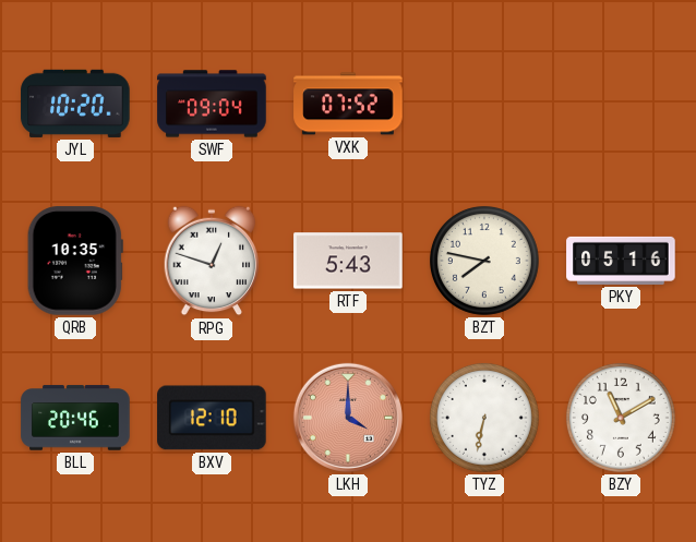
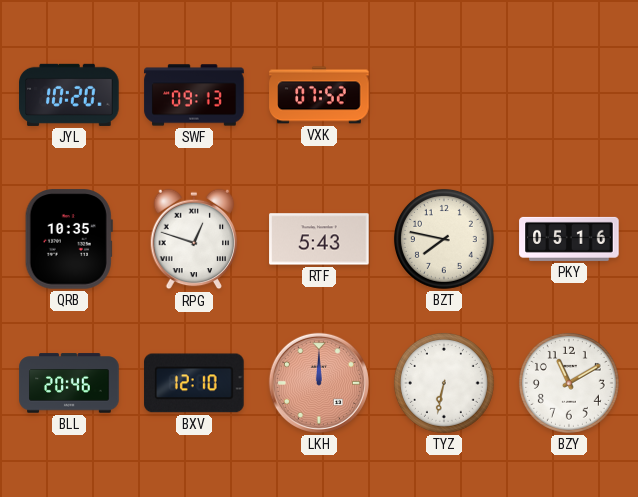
SWF: 09:04 -> 09:13
LKH: 4:00 -> 12:00
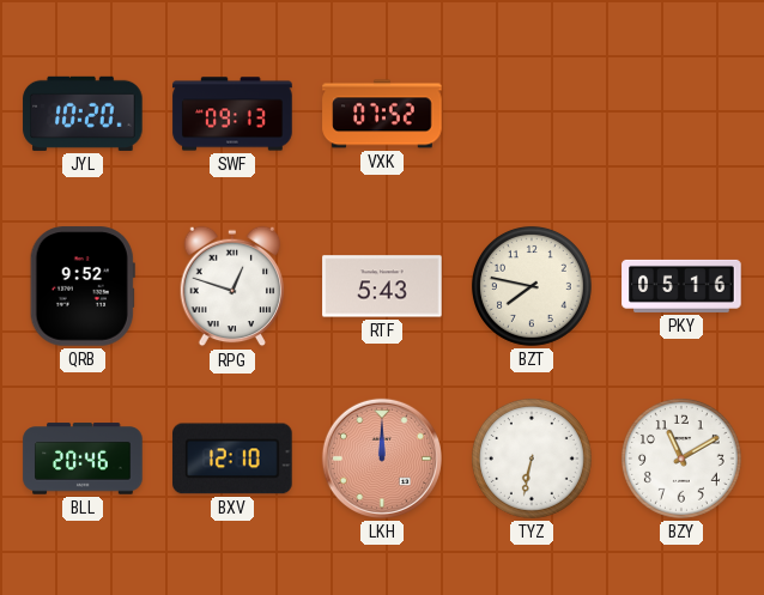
QRB: 10:35 -> 9:52
